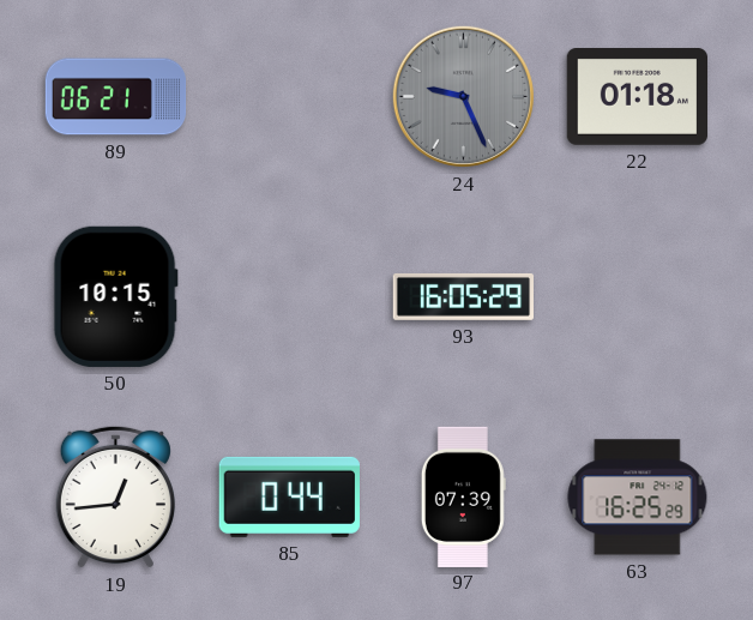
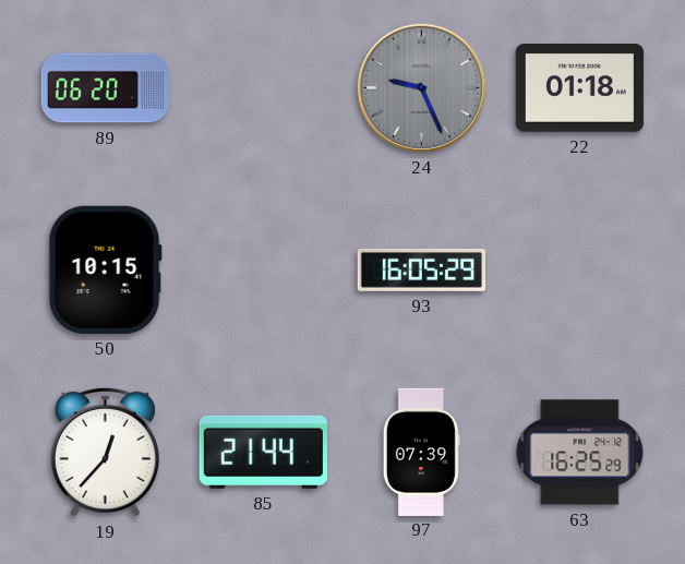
89: 06:21 -> 06:20
19: 12:44 -> 12:37
85: 0:44 -> 21:44
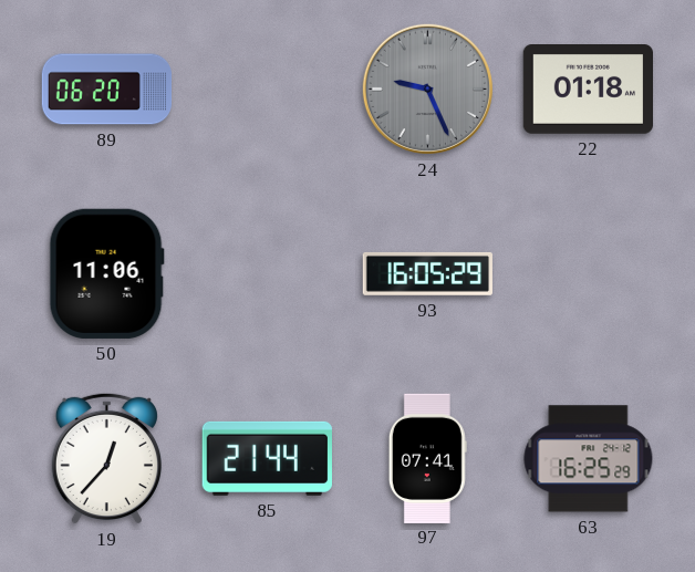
50: 10:15 -> 11:06
97: 07:39 -> 07:41
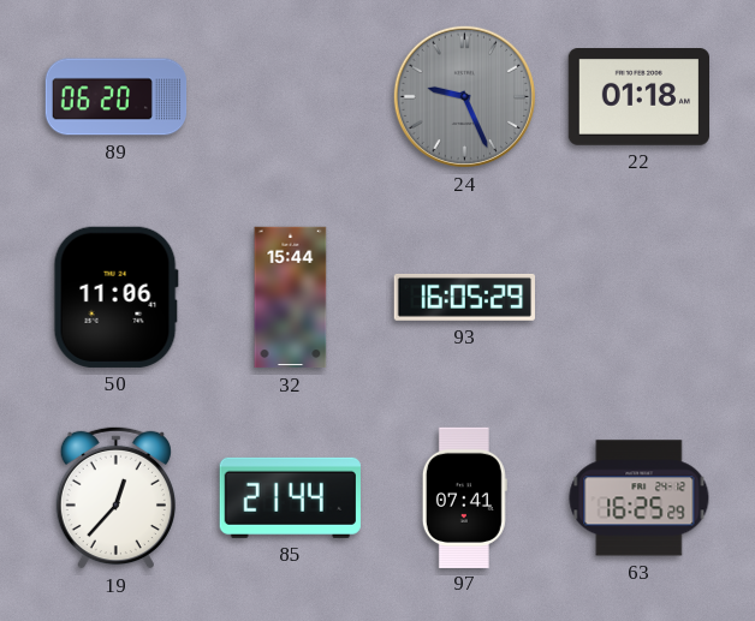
32: none -> 15:44
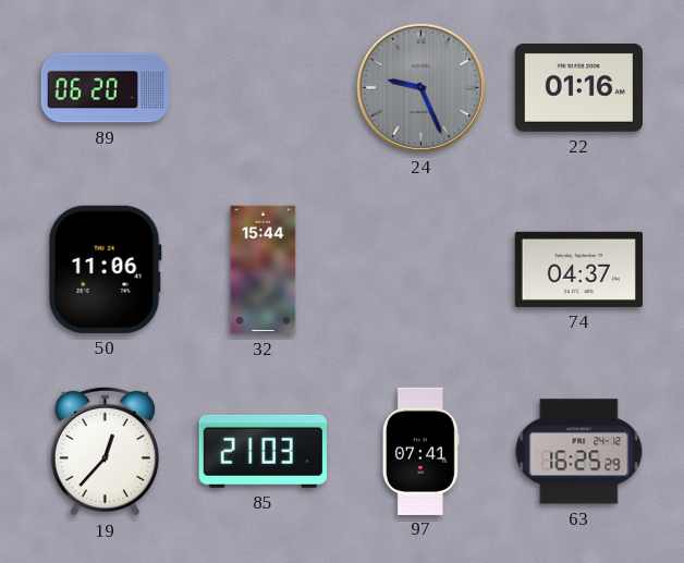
22: 01:18 -> 01:16
93: 16:05 -> none
74: none -> 04:37
85: 21:44 -> 21:03
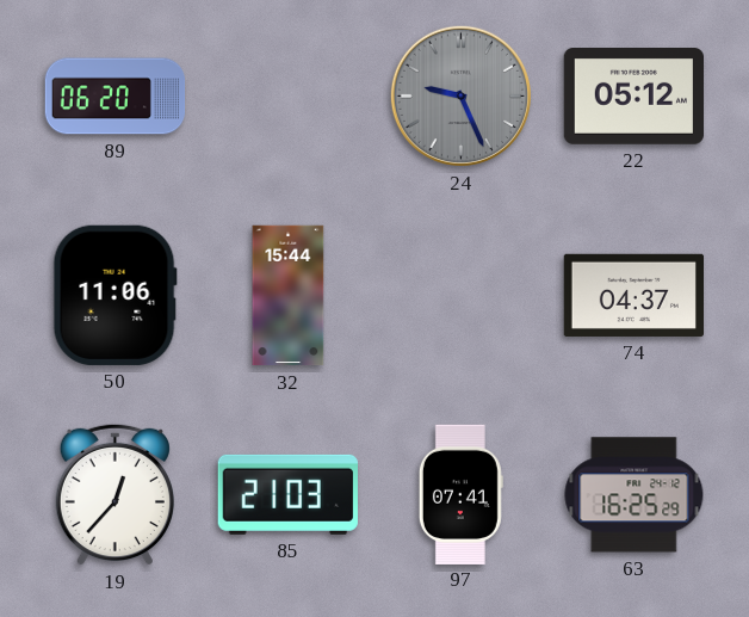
22: 01:16 -> 05:12
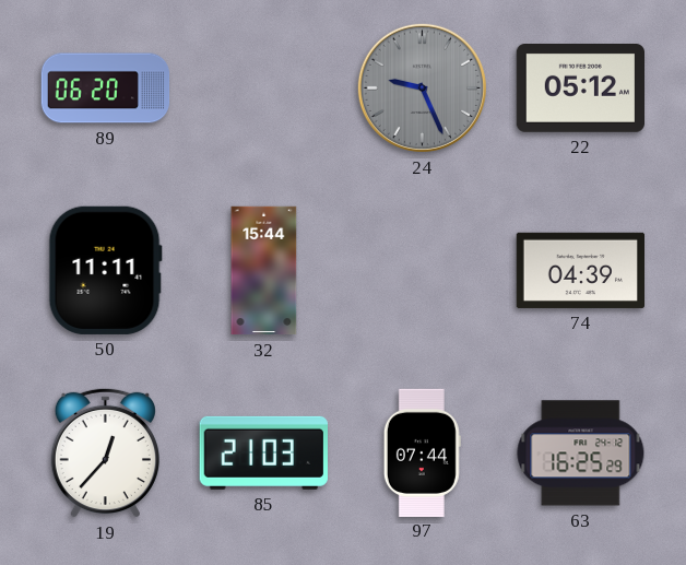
50: 11:06 -> 11:11
74: 04:37 -> 04:39
97: 07:41 -> 07:44
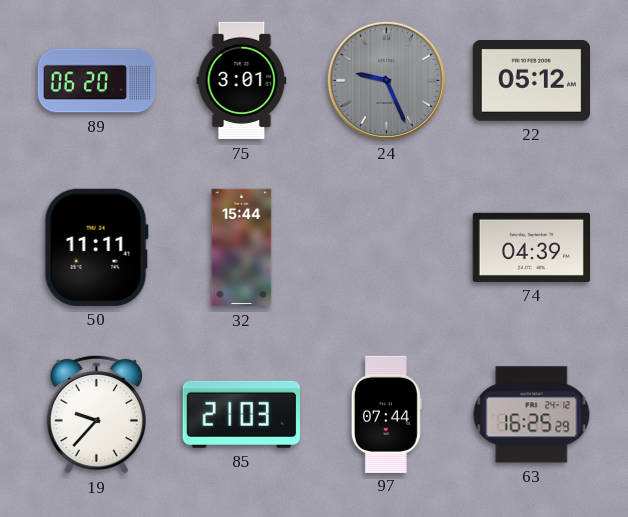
75: none -> 3:01
19: 12:37 -> 9:37
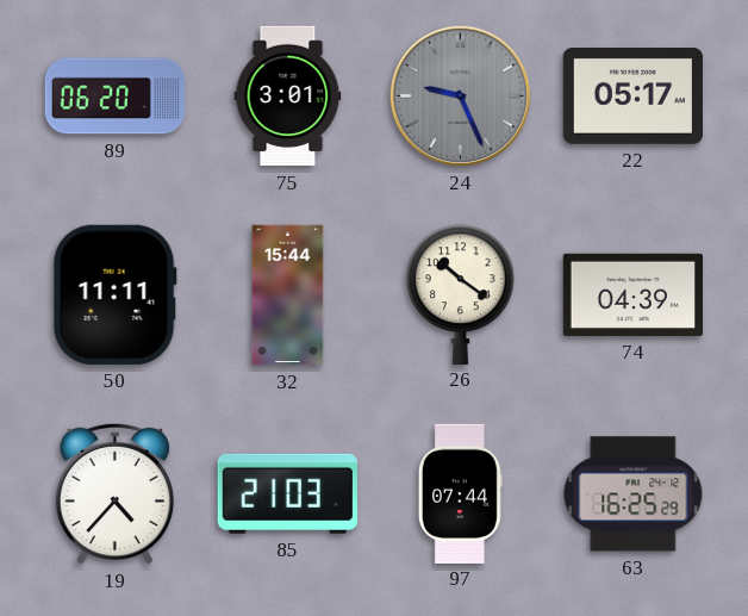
22: 05:12 -> 05:17
26: none -> 10:21
19: 9:37 -> 4:37
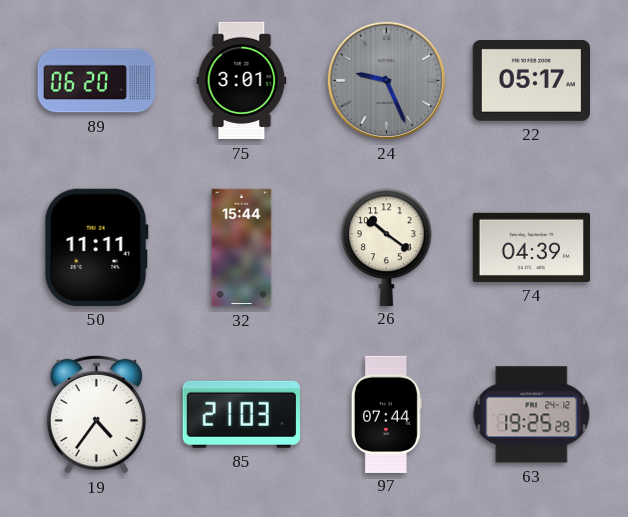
19: 4:37 -> 4:36
63: 16:25 -> 19:25
